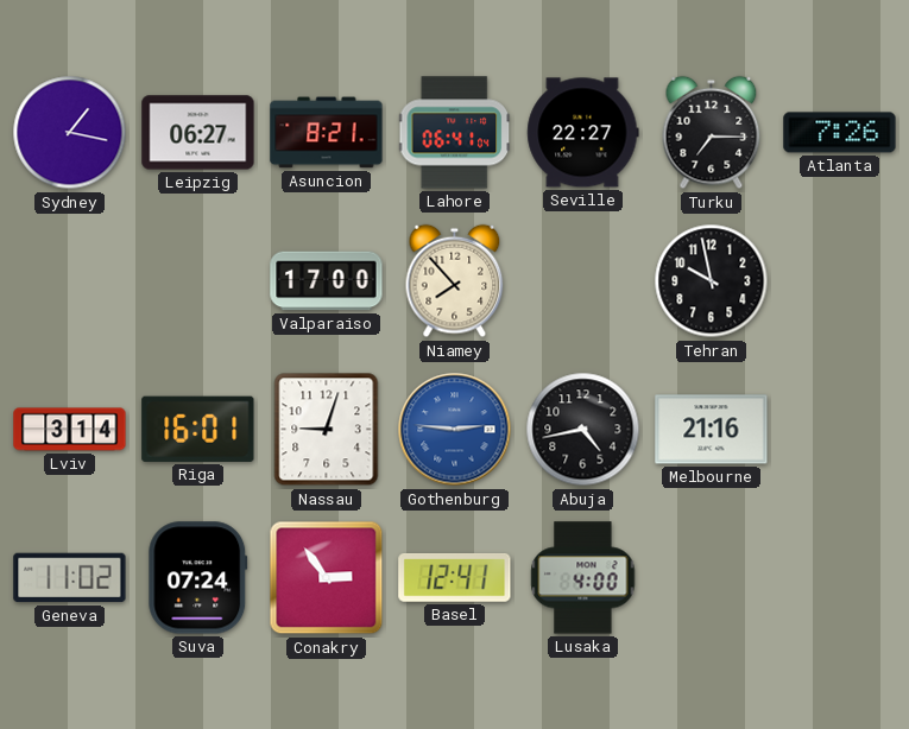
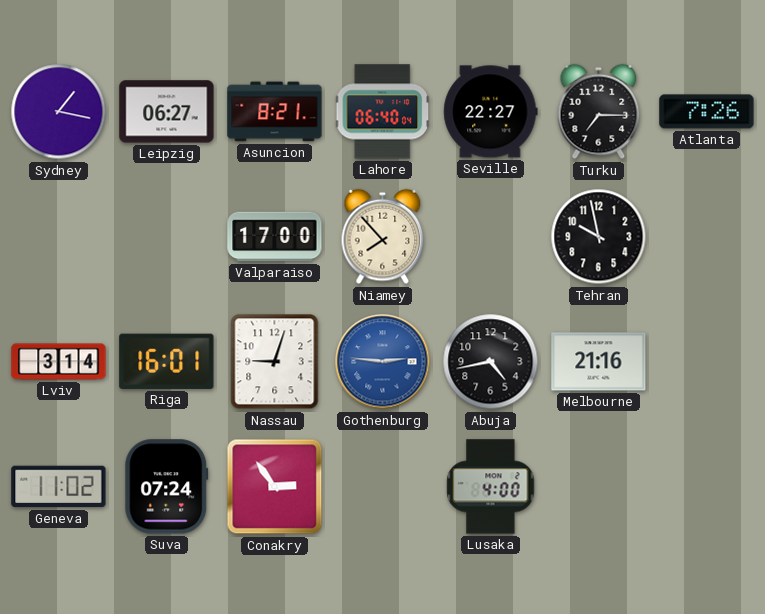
Lahore: 06:41 -> 06:40
Basel: 12:41 -> none
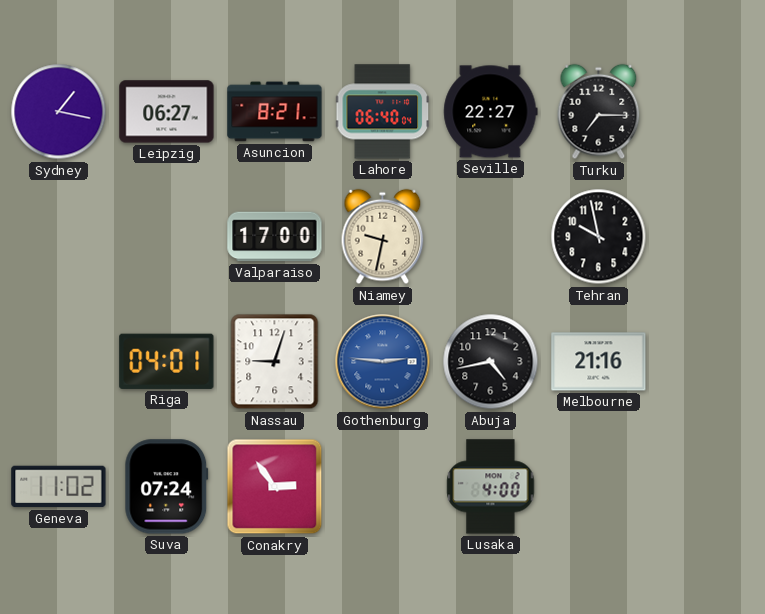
Atlanta: 7:26 -> none
Niamey: 7:53 -> 9:32
Lviv: 3:14 -> none
Riga: 16:01 -> 04:01
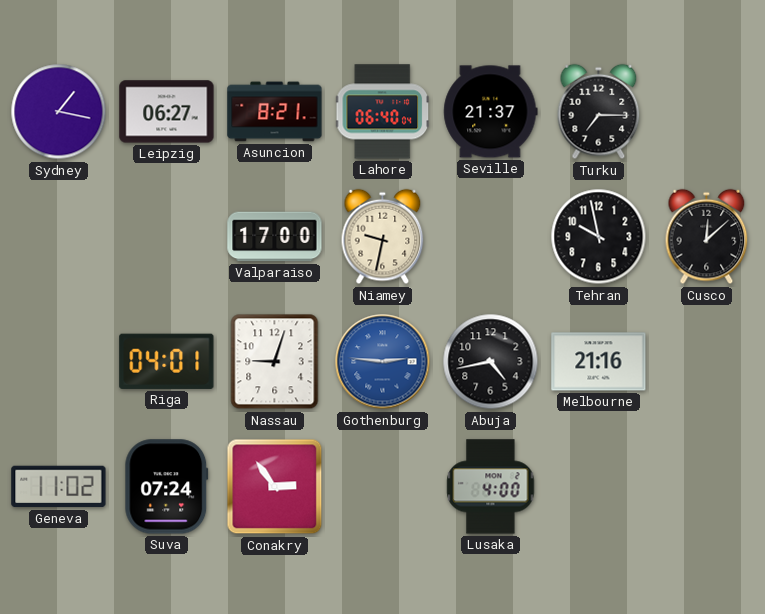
Seville: 22:27 -> 21:37
Cusco: none -> 12:08
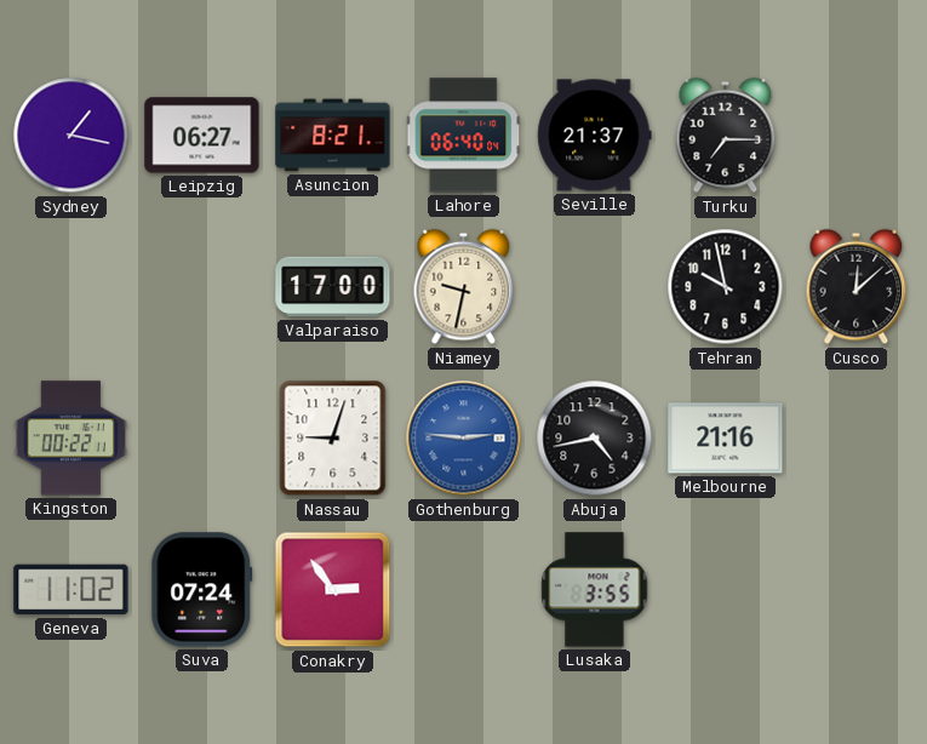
Kingston: none -> 00:22
Riga: 04:01 -> none
Lusaka: 4:00 -> 3:55
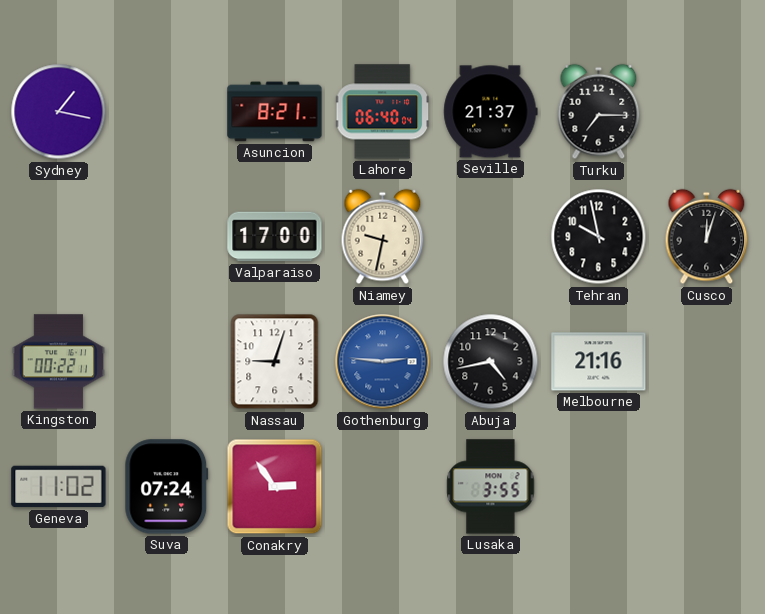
Leipzig: 06:27 -> none
Cusco: 12:08 -> 12:03
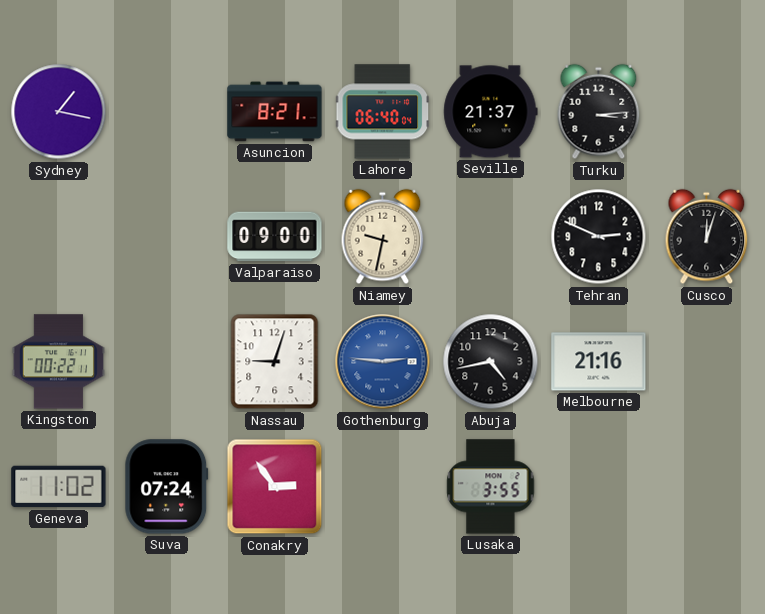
Turku: 7:15 -> 3:14
Valparaiso: 17:00 -> 09:00
Tehran: 9:58 -> 2:49
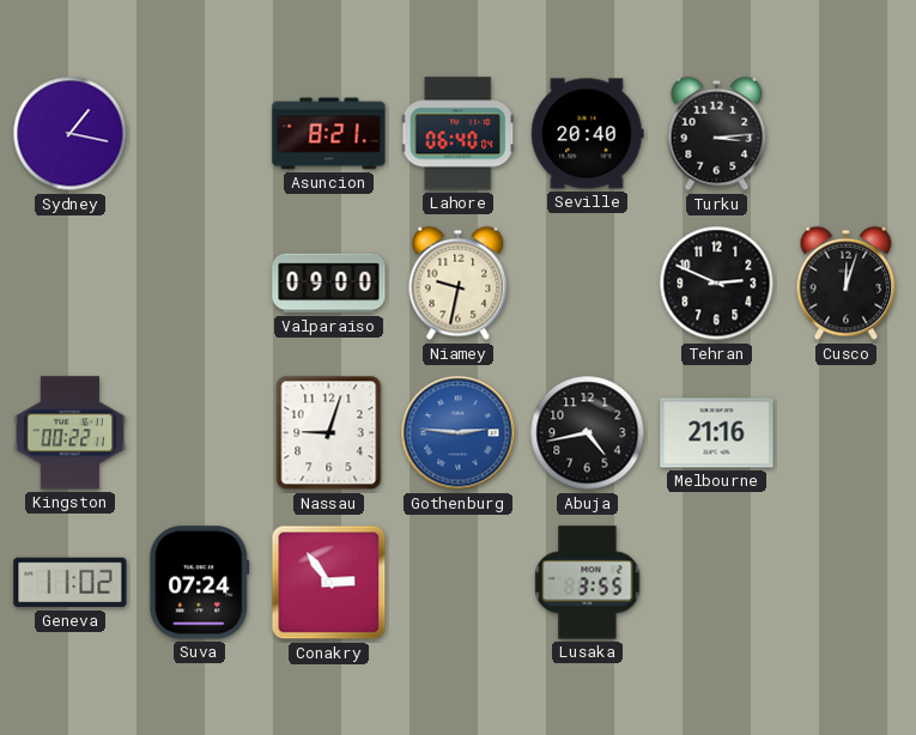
Seville: 21:37 -> 20:40
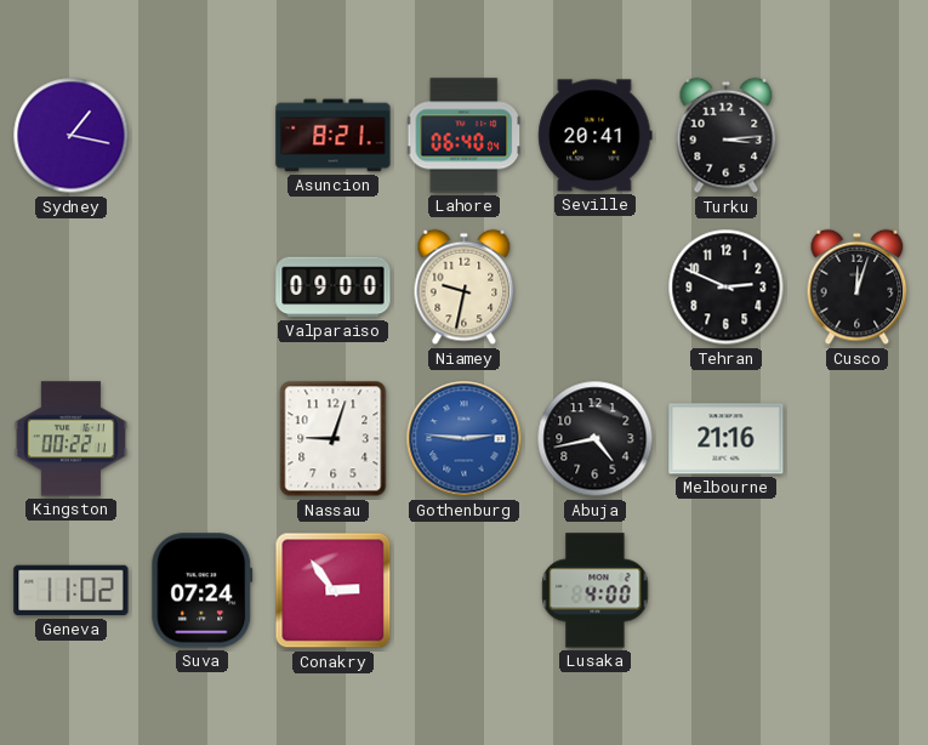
Seville: 20:40 -> 20:41
Lusaka: 3:55 -> 4:00
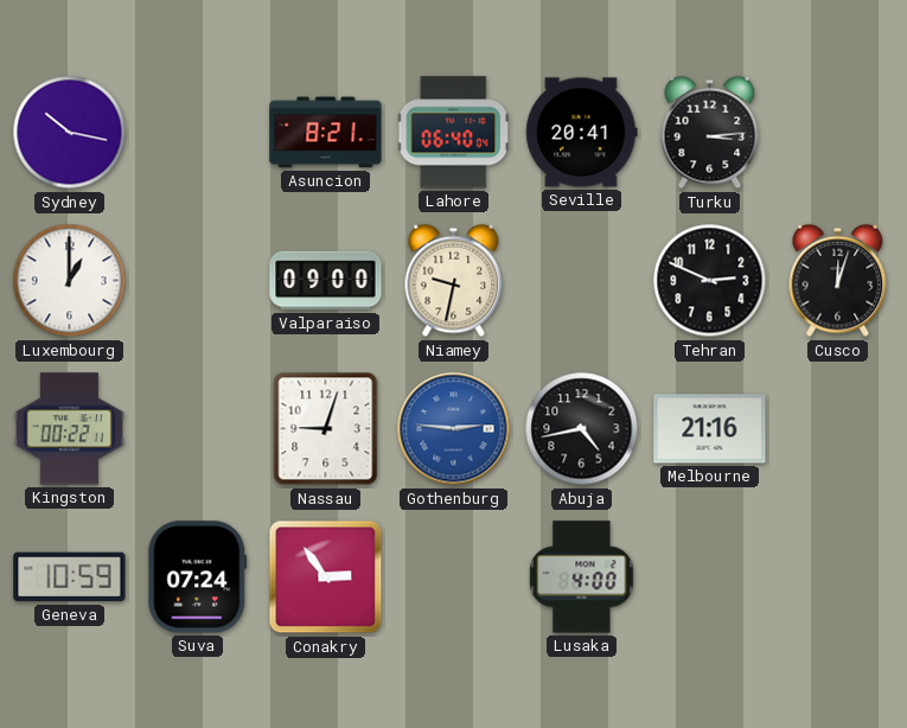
Sydney: 1:17 -> 10:17
Luxembourg: none -> 1:00
Geneva: 11:02 -> 10:59
